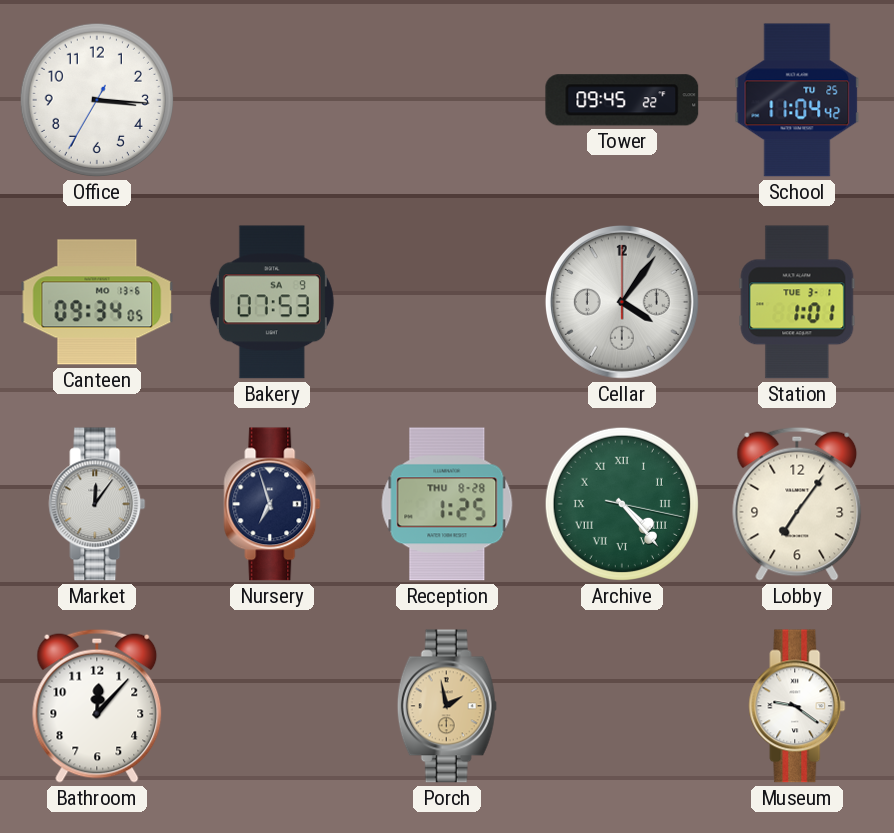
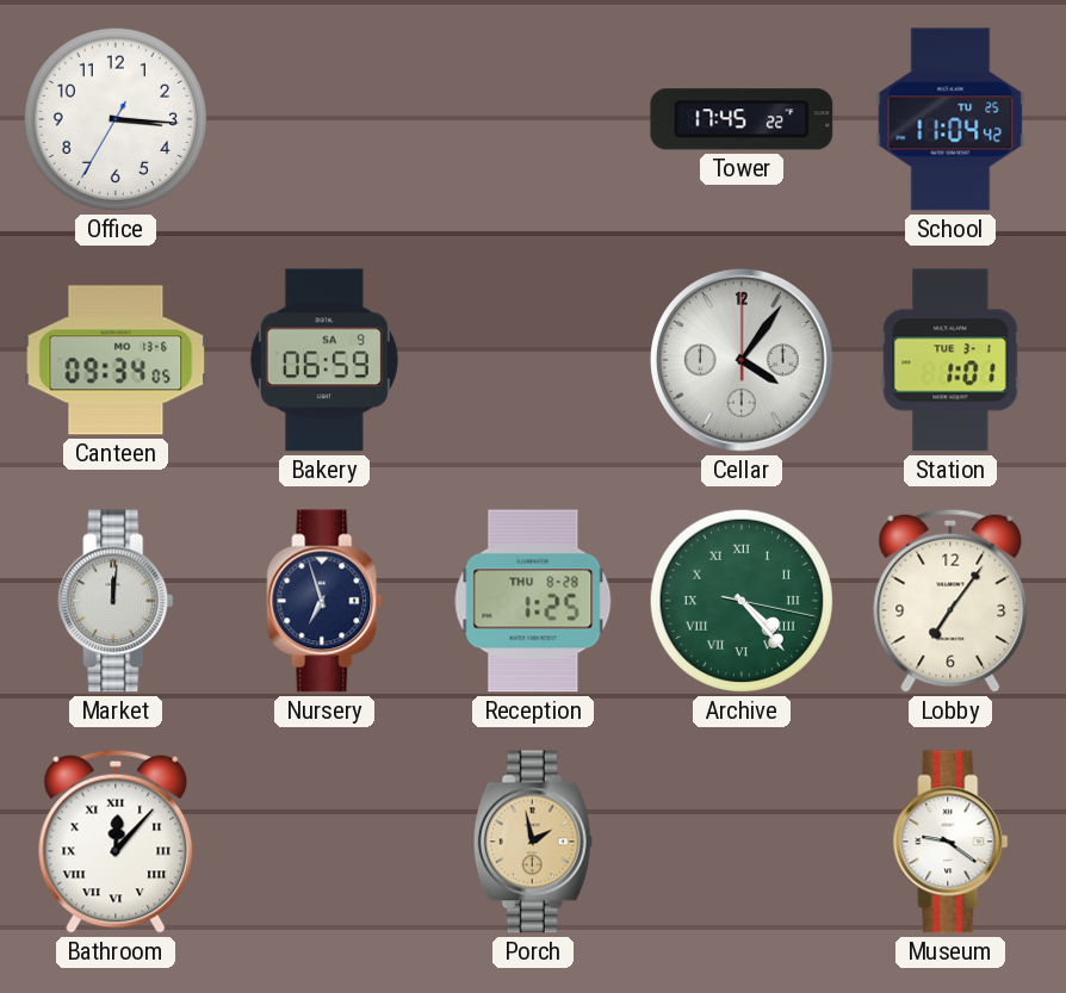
Tower: 09:45 -> 17:45
Bakery: 07:53 -> 06:59
Market: 12:06 -> 12:01
Bathroom numerals: Arabic -> Roman
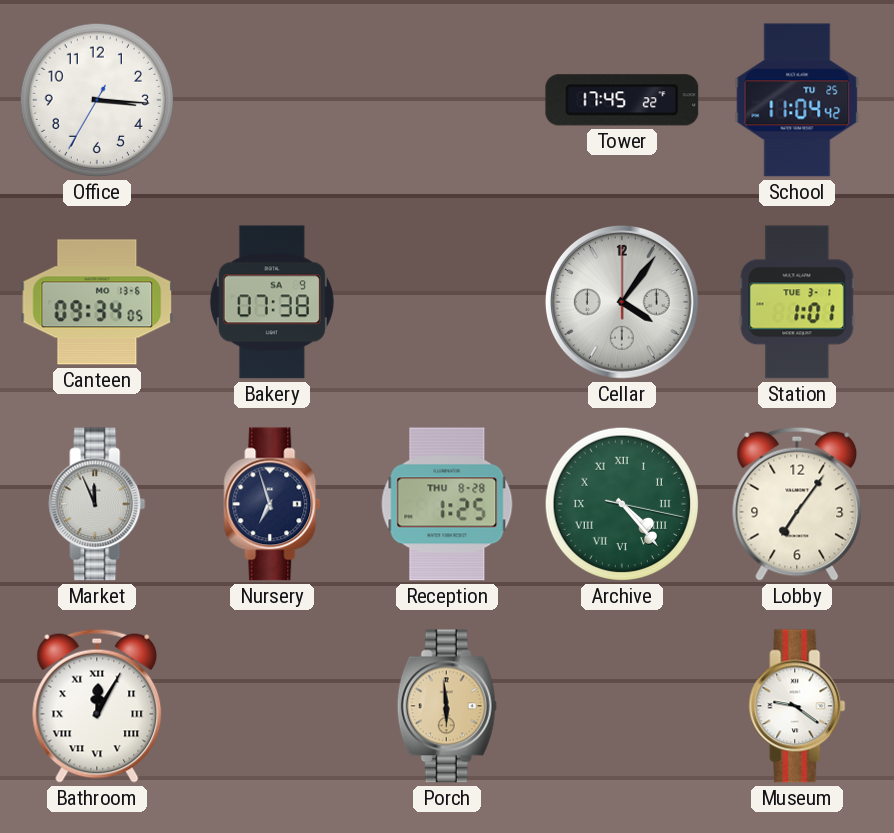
Bakery: 06:59 -> 07:38
Market: 12:01 -> 11:56
Bathroom: 12:07 -> 12:05
Porch: 1:58 -> 5:59
